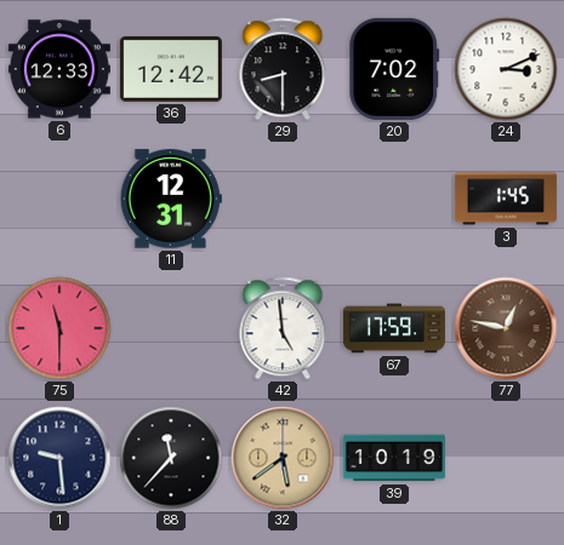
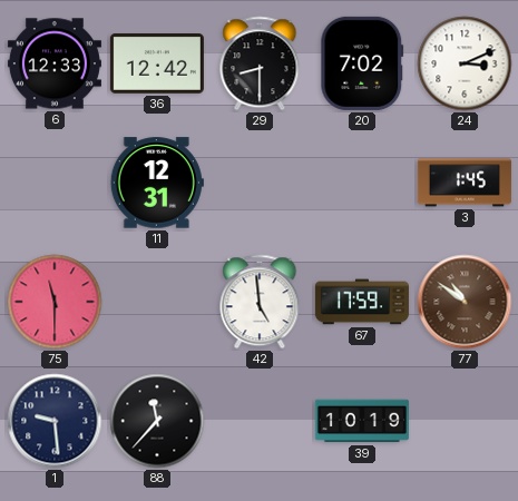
77: 12:47 -> 10:51
32: 5:39 -> none
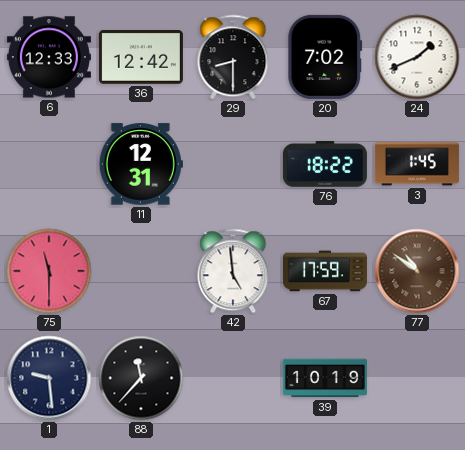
24: 3:11 -> 1:41
76: none -> 18:22
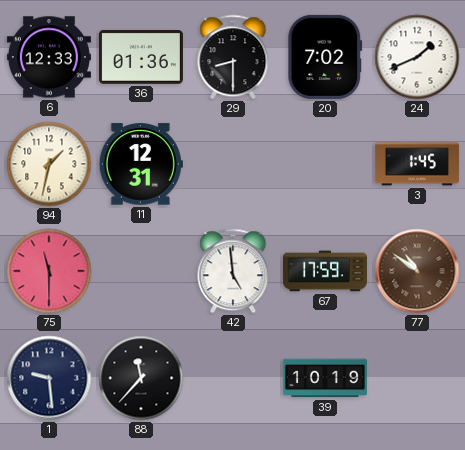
36: 12:42 -> 01:36
94: none -> 1:32
76: 18:22 -> none
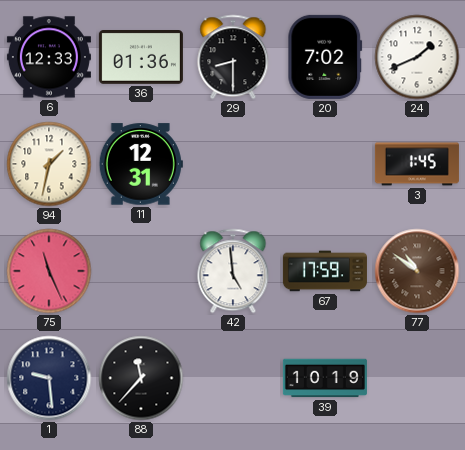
75: 11:30 -> 11:26
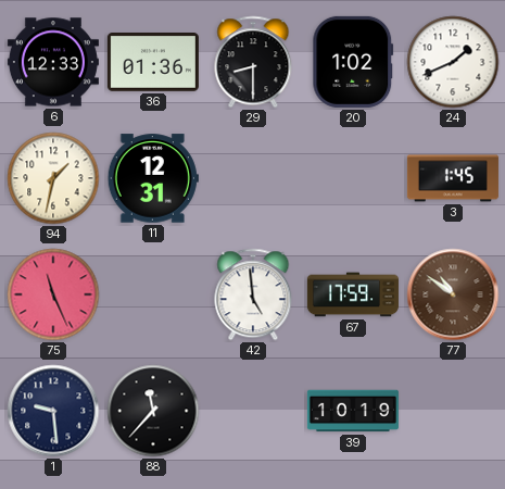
20: 7:02 -> 1:02
